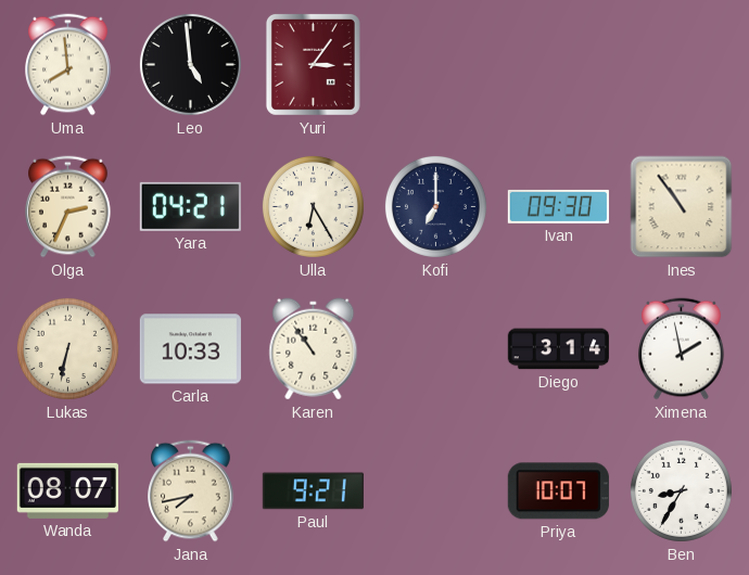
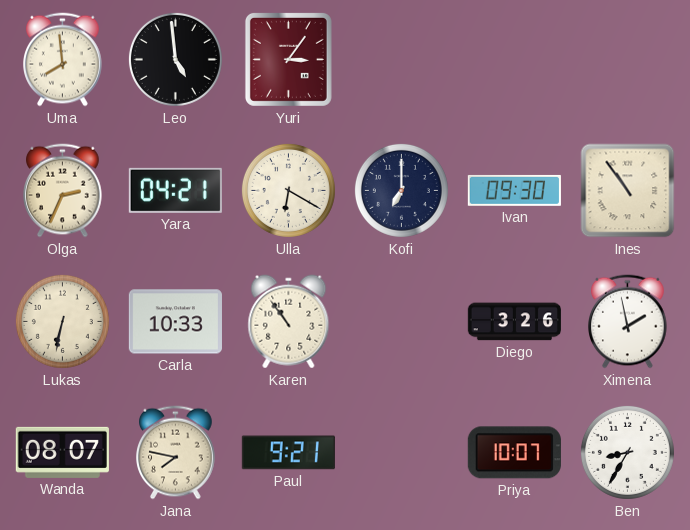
Ulla: 6:25 -> 6:20
Diego: 3:14 -> 3:26
Jana: 7:43 -> 7:47
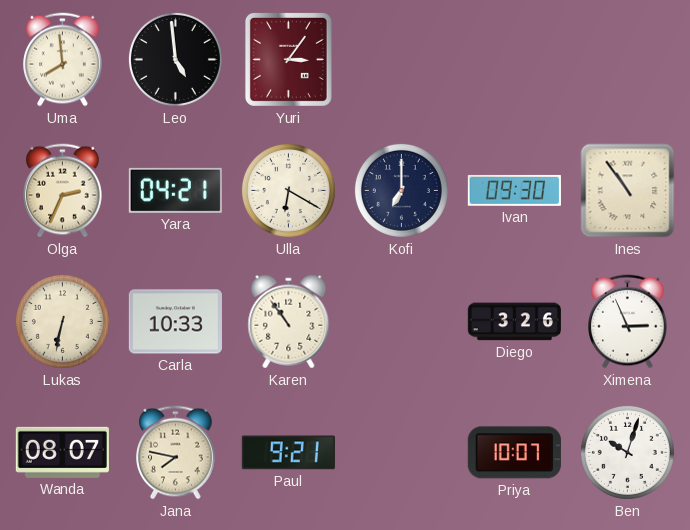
Ximena: 1:58 -> 2:56
Ben: 8:35 -> 10:03
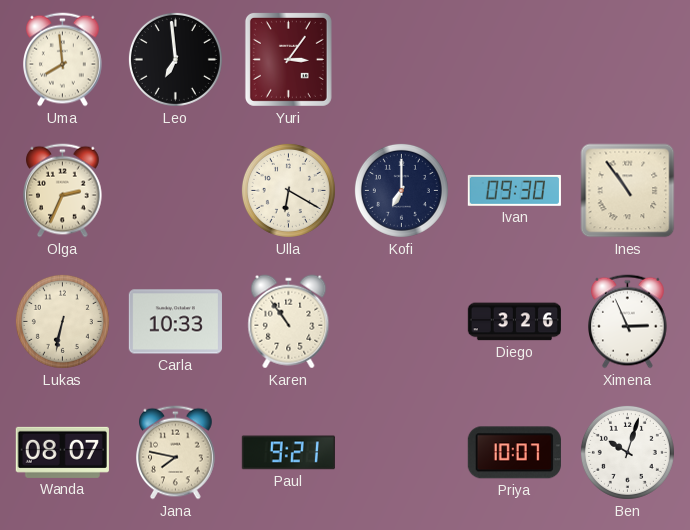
Leo: 4:59 -> 6:59
Yara: 04:21 -> none
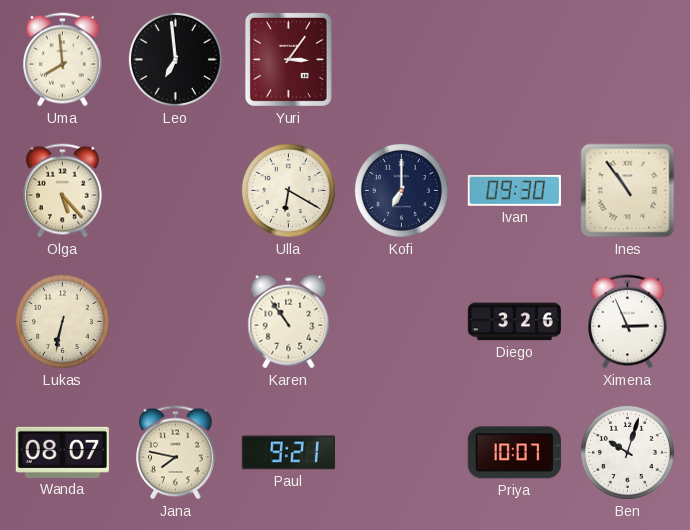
Olga: 2:34 -> 5:23
Carla: 10:33 -> none
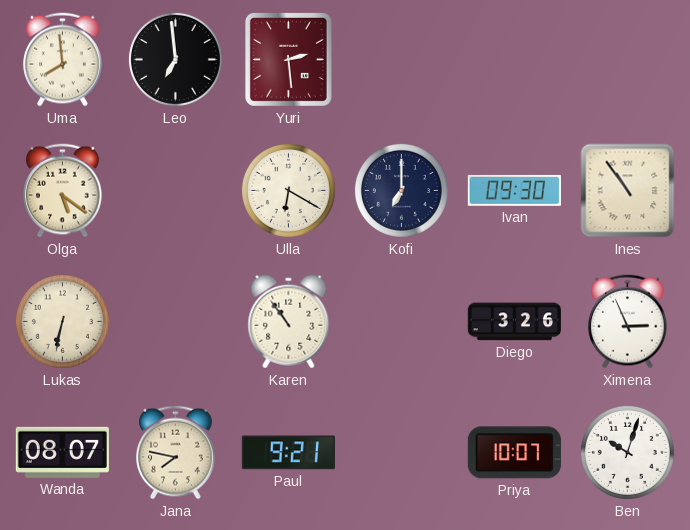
Yuri: 3:06 -> 2:29
Olga: 5:23 -> 5:21
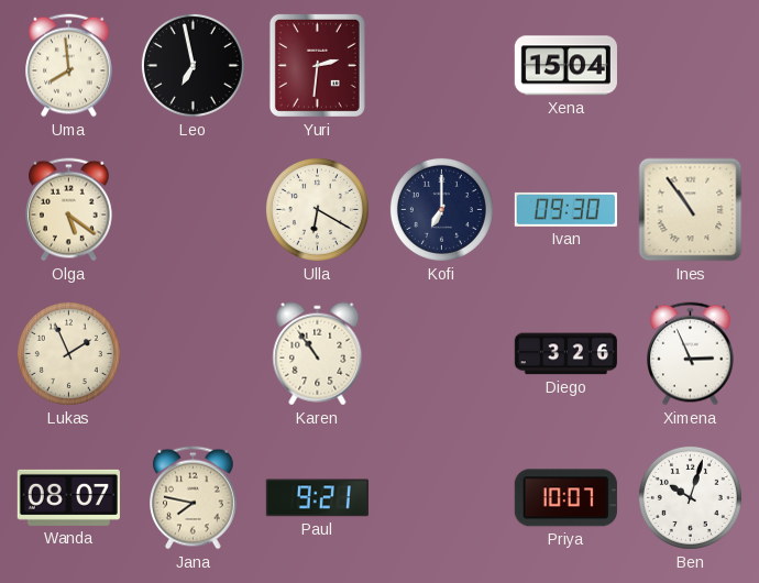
Leo: 6:59 -> 6:58
Yuri: 2:29 -> 2:31
Xena: none -> 15:04
Lukas: 6:32 -> 1:56
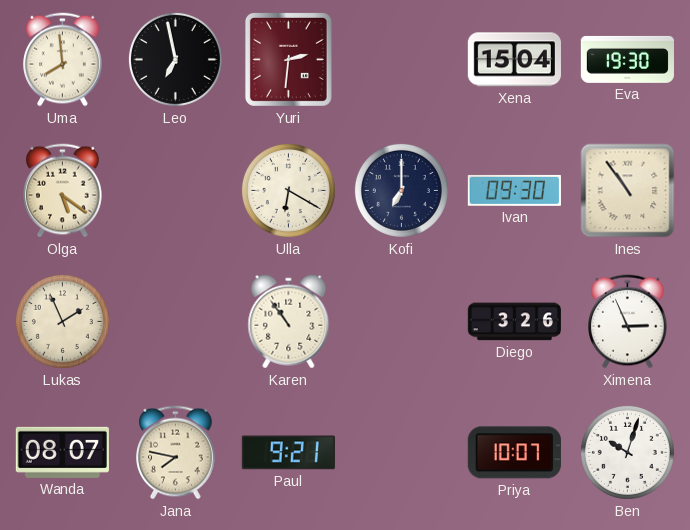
Eva: none -> 19:30
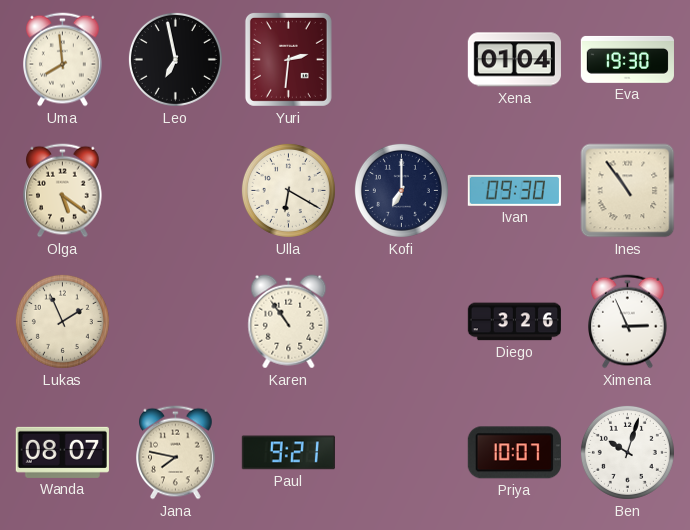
Xena: 15:04 -> 01:04
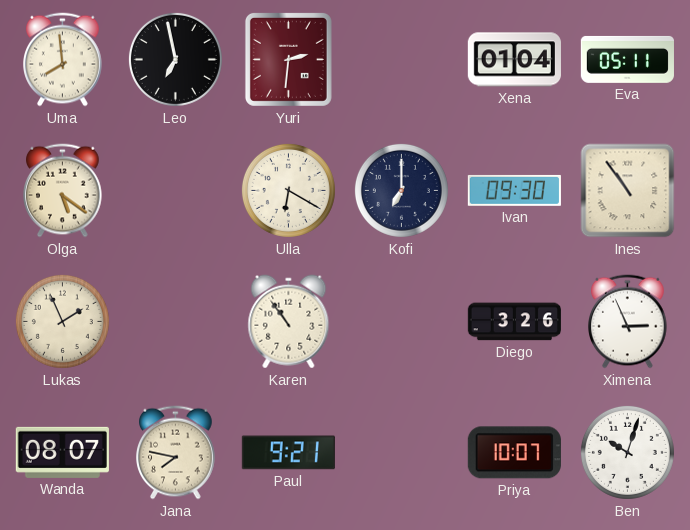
Eva: 19:30 -> 05:11
